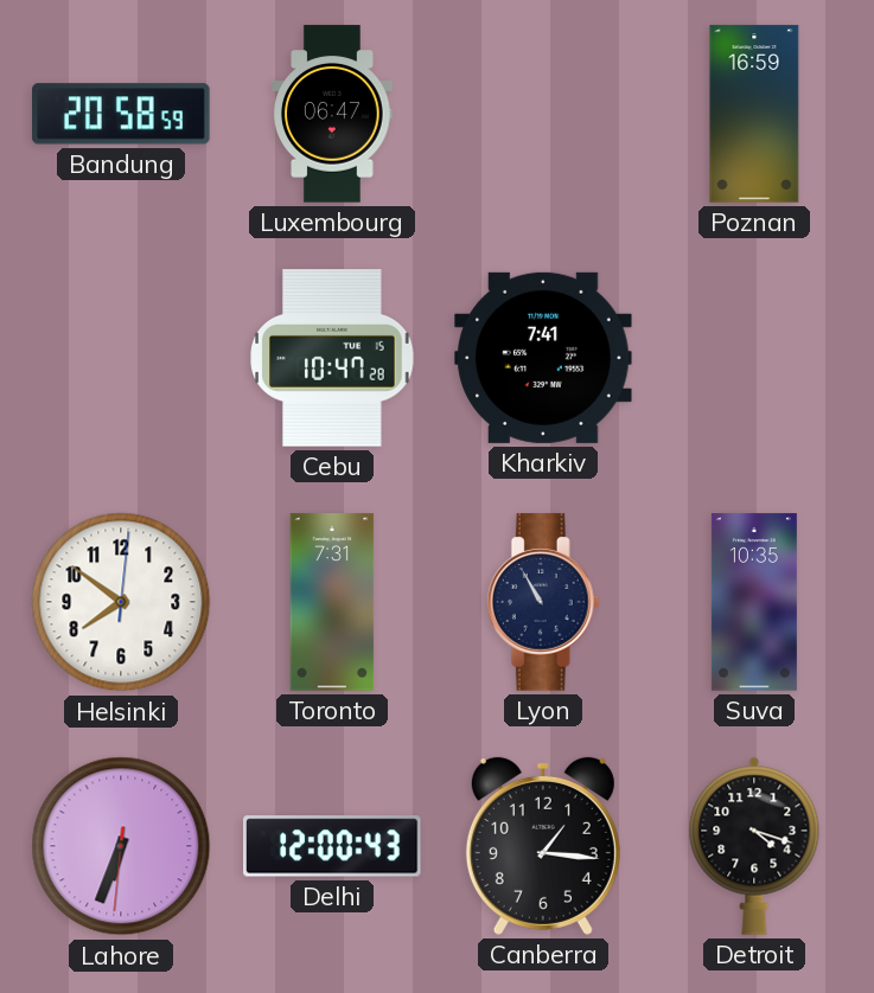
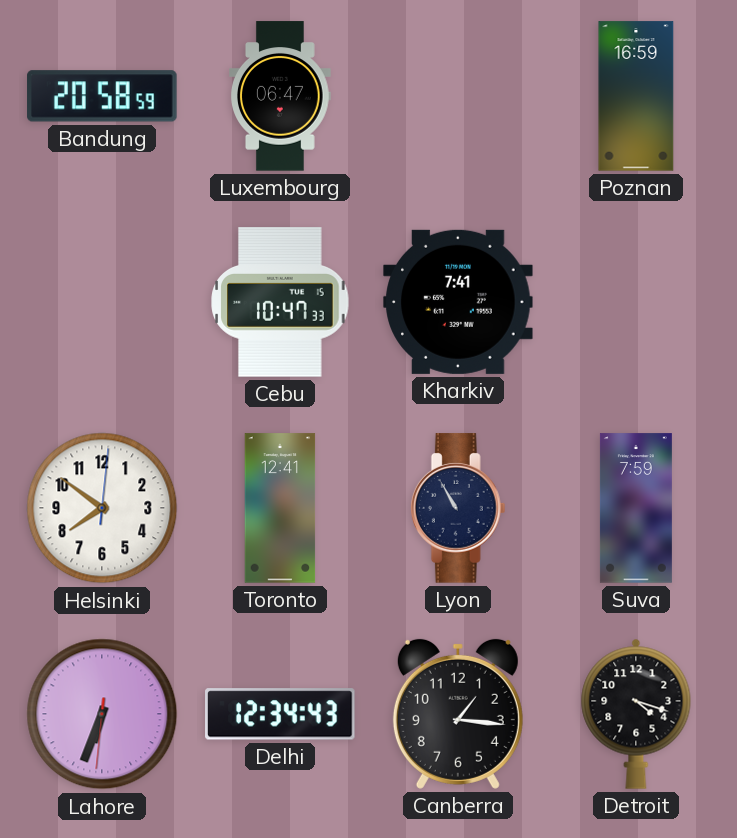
Cebu: 10:47:28 -> 10:47:33
Toronto: 7:31 -> 12:41
Suva: 10:35 -> 7:59
Delhi: 12:00 -> 12:34
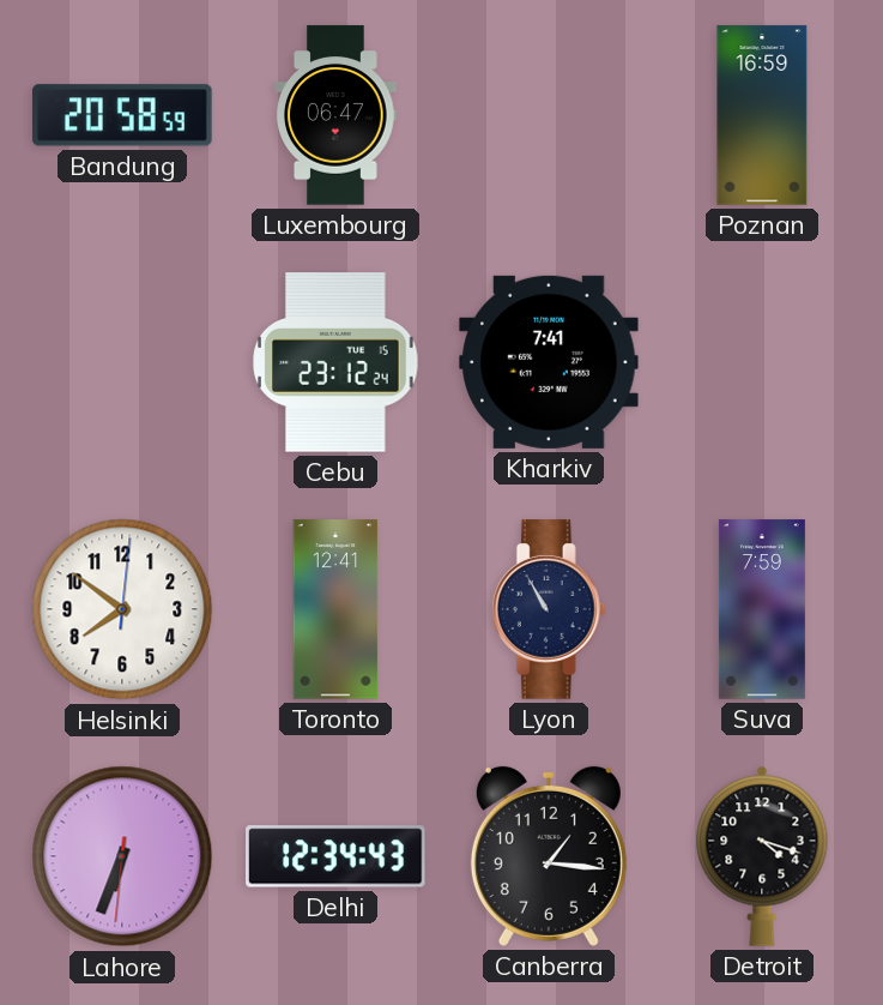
Cebu: 10:47 -> 23:12
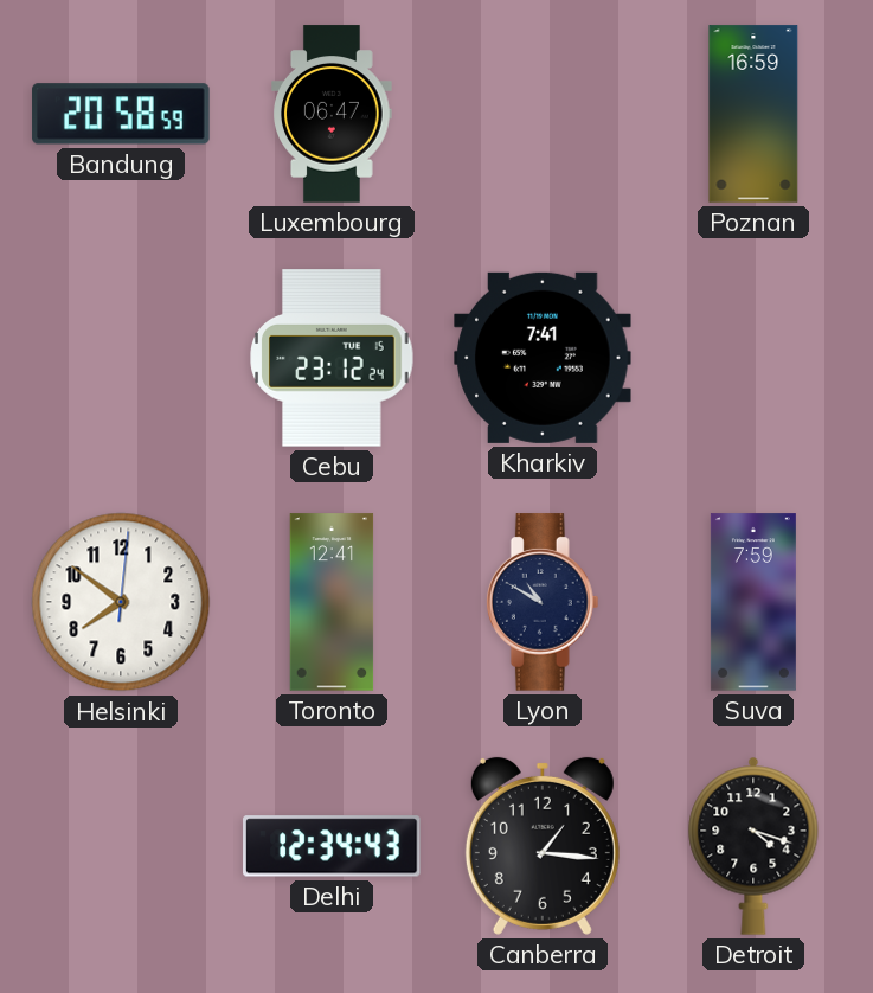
Lyon: 10:55 -> 10:50
Lahore: 6:33 -> none
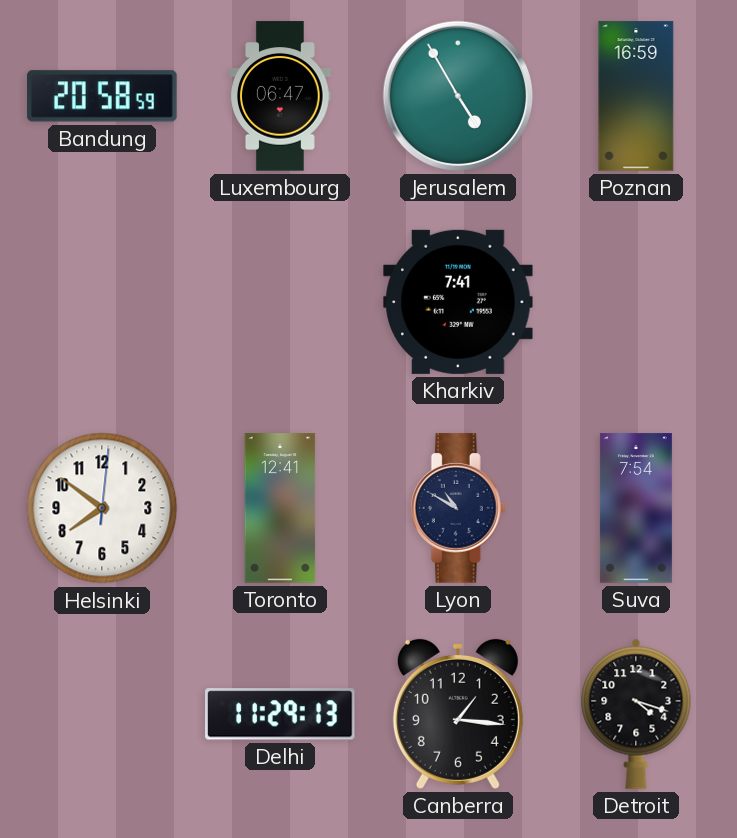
Jerusalem: none -> 4:55
Cebu: 23:12 -> none
Suva: 7:59 -> 7:54
Delhi: 12:34 -> 11:29
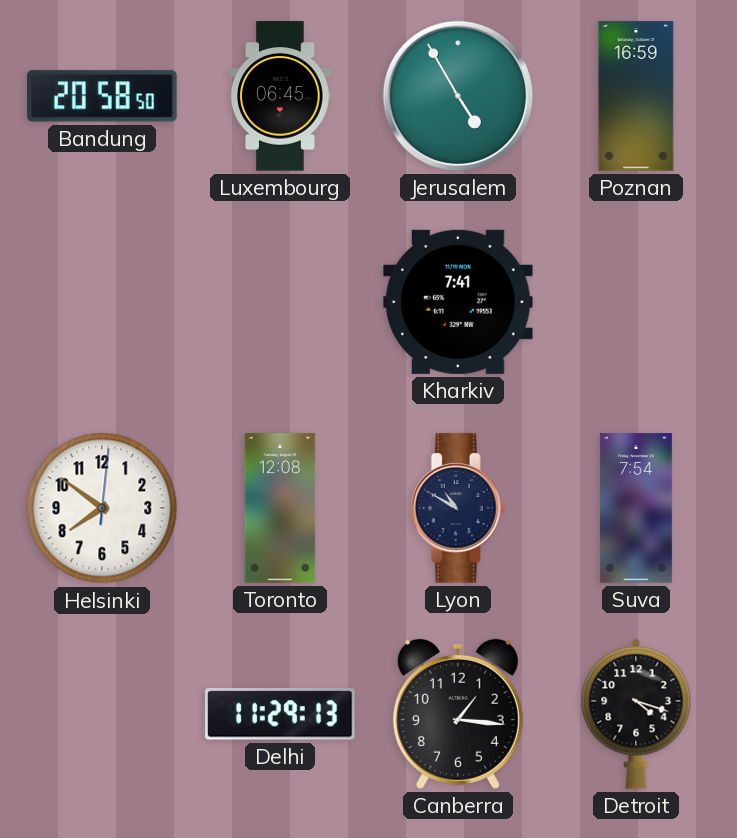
Bandung: 20:58:59 -> 20:58:50
Luxembourg: 06:47 -> 06:45
Toronto: 12:41 -> 12:08
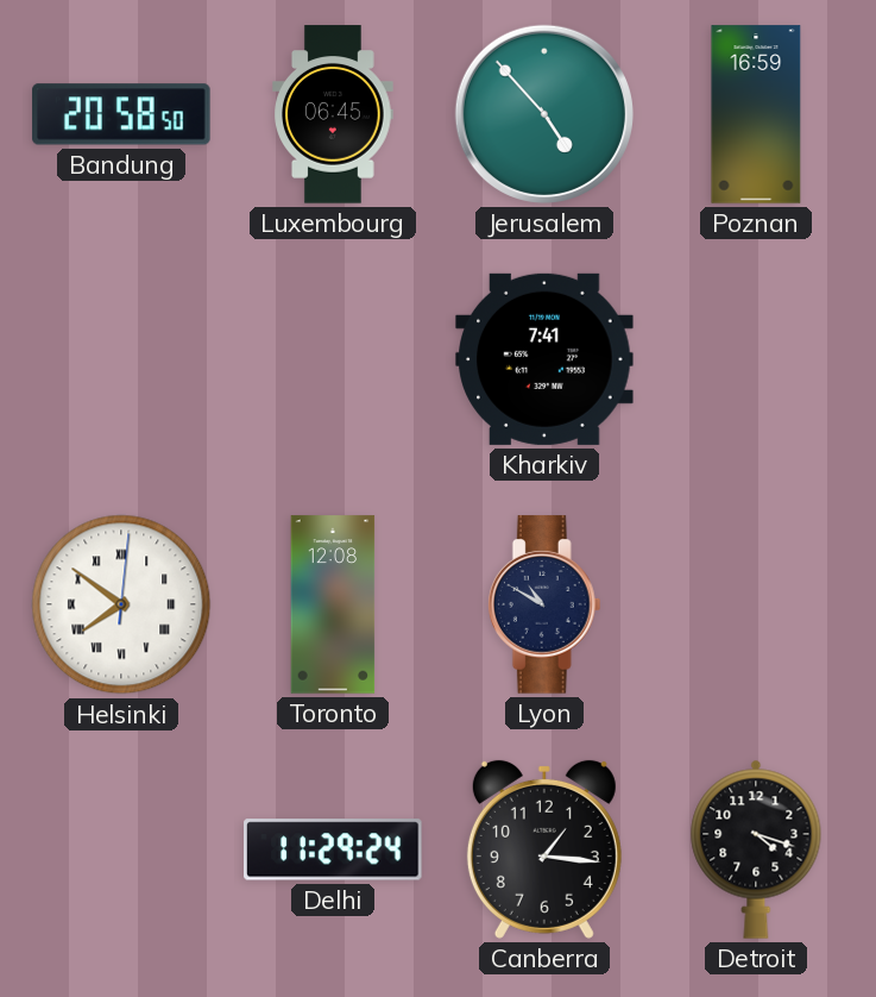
Jerusalem: 4:55 -> 4:53
Helsinki numerals: Arabic -> Roman
Suva: 7:54 -> none
Delhi: 11:29:13 -> 11:29:24
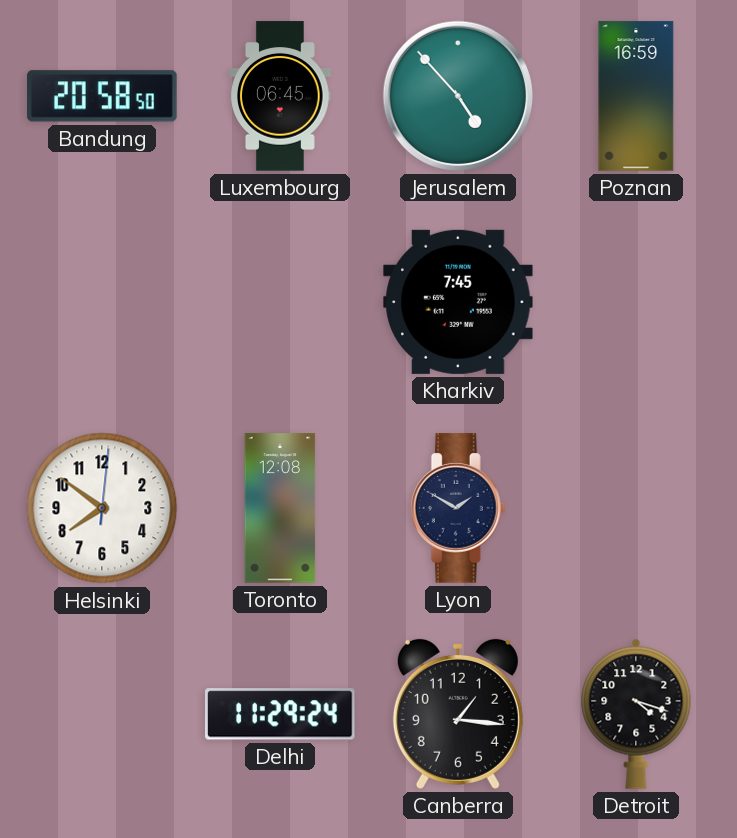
Kharkiv: 7:41 -> 7:45
Helsinki numerals: Roman -> Arabic
Lyon: 10:50 -> 1:50
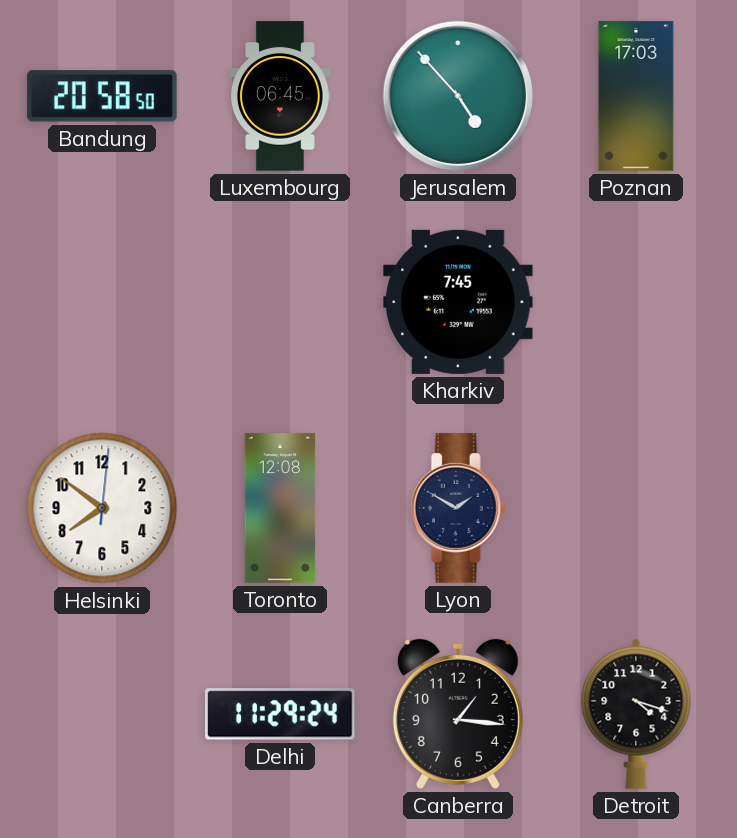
Poznan: 16:59 -> 17:03
